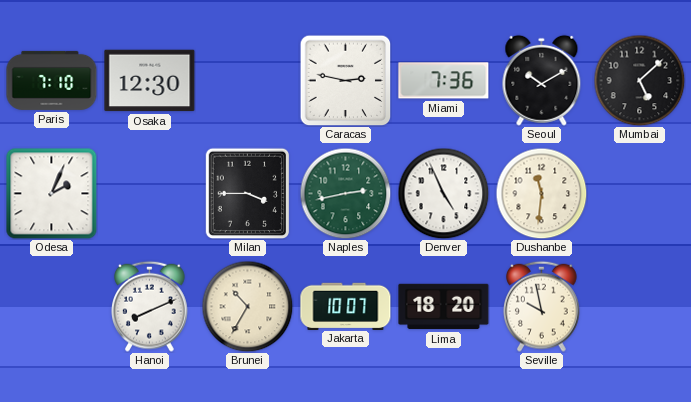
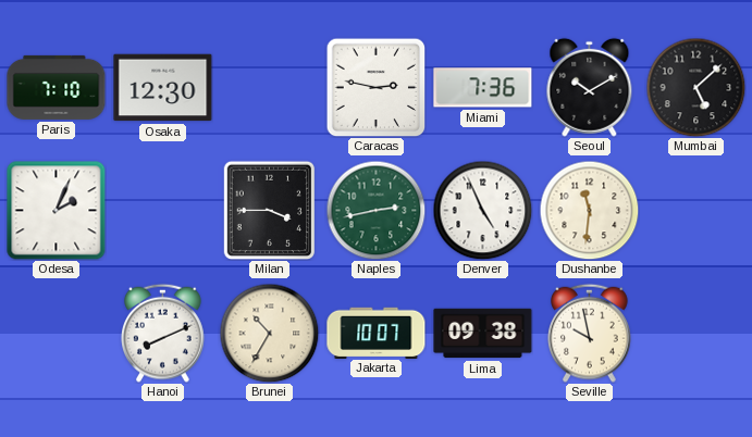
Lima: 18:20 -> 09:38
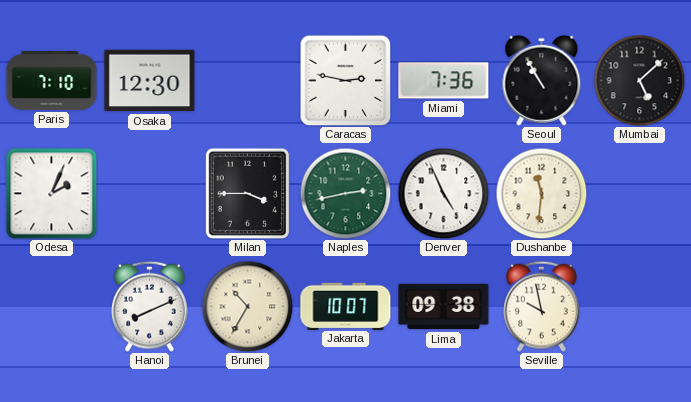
Seoul: 10:10 -> 10:55
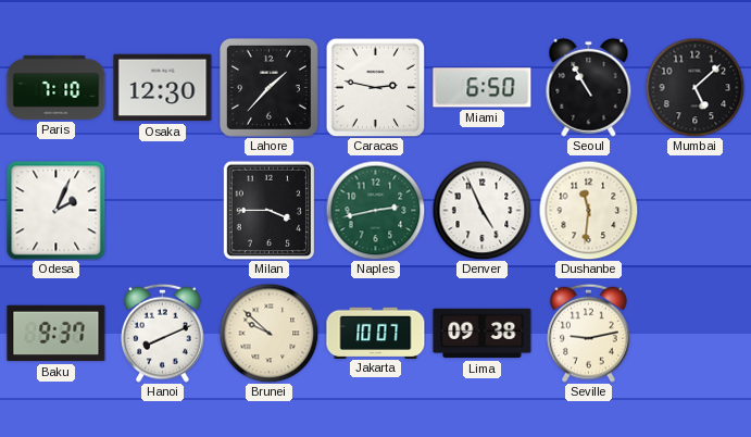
Lahore: none -> 1:37
Miami: 7:36 -> 6:50
Baku: none -> 9:37
Brunei: 10:35 -> 9:52
Seville: 9:58 -> 9:13
